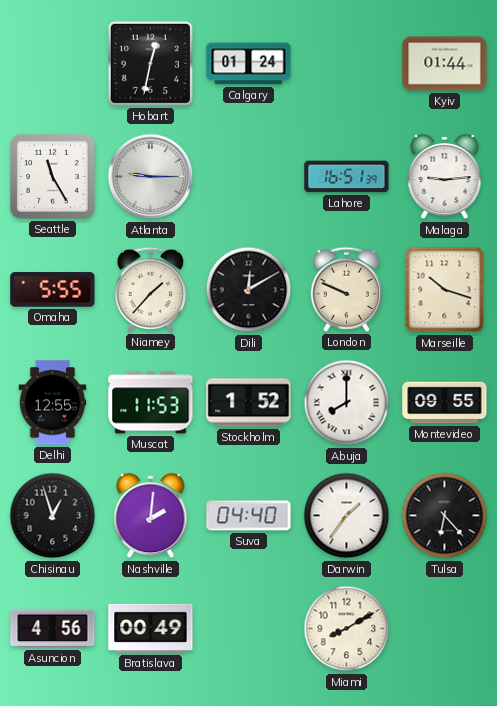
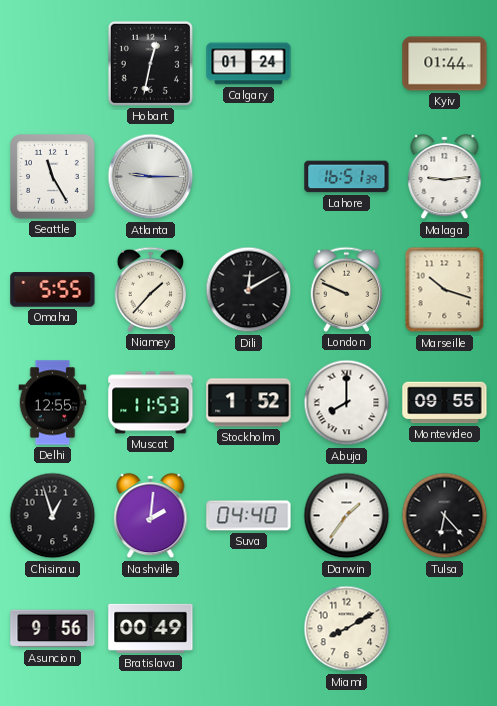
Asuncion: 4:56 -> 9:56
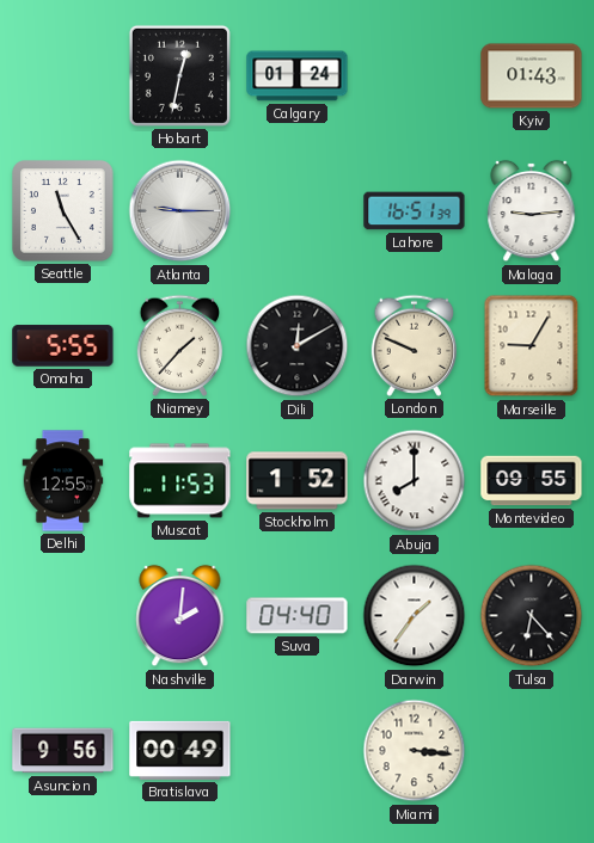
Kyiv: 01:44 -> 01:43
Marseille: 10:18 -> 9:05
Chisinau: 12:57 -> none
Miami: 8:10 -> 3:16
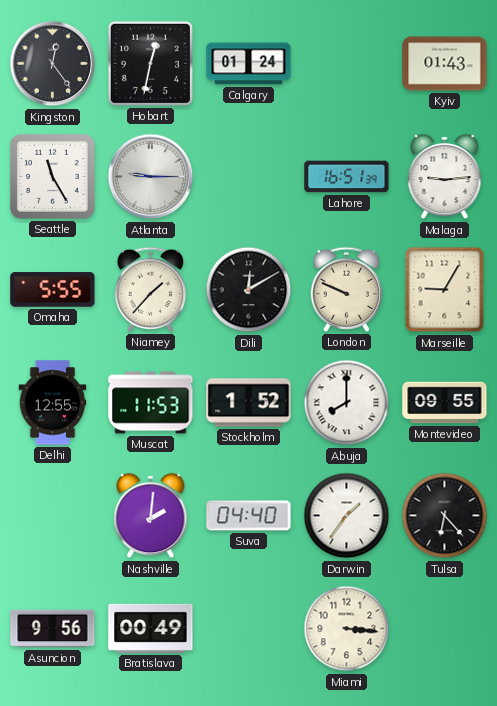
Kingston: none -> 12:24
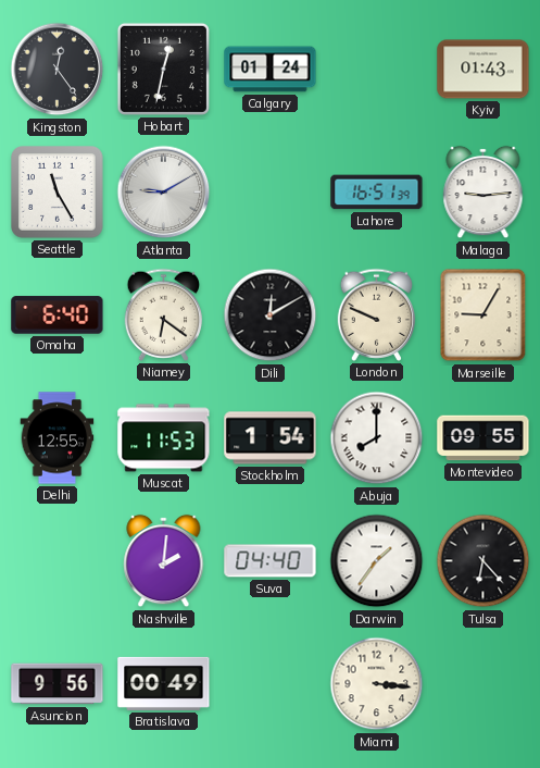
Atlanta: 9:15 -> 9:10
Omaha: 5:55 -> 6:40
Niamey: 1:37 -> 6:21
Stockholm: 1:52 -> 1:54
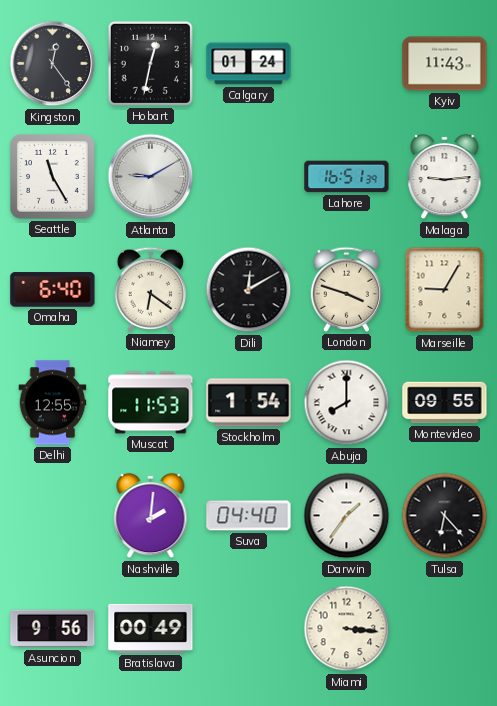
Kyiv: 01:43 -> 11:43
London: 9:49 -> 3:48
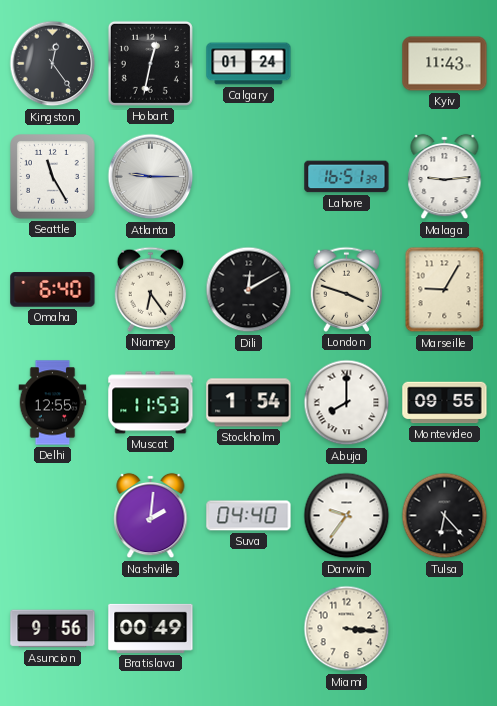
Atlanta: 9:10 -> 9:15
Niamey: 6:21 -> 6:24
Darwin: 1:36 -> 9:36
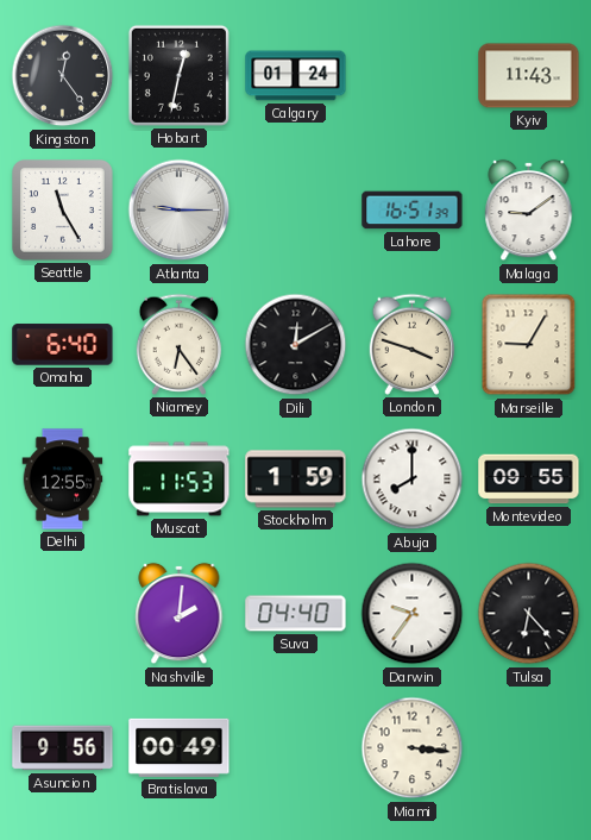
Malaga: 9:14 -> 9:09
Stockholm: 1:54 -> 1:59
